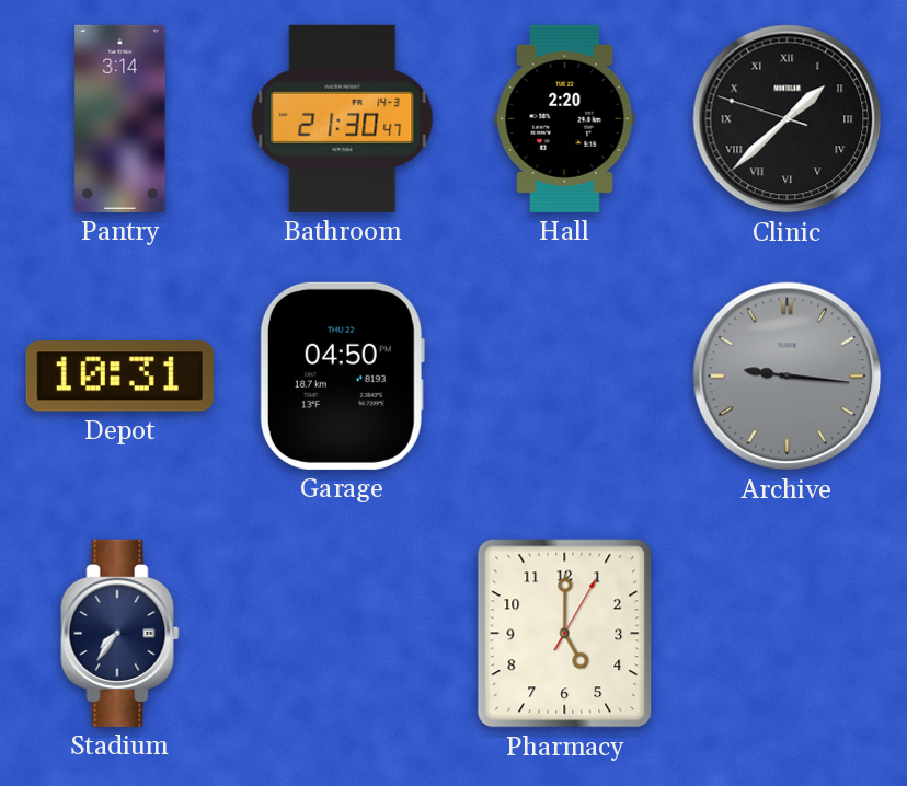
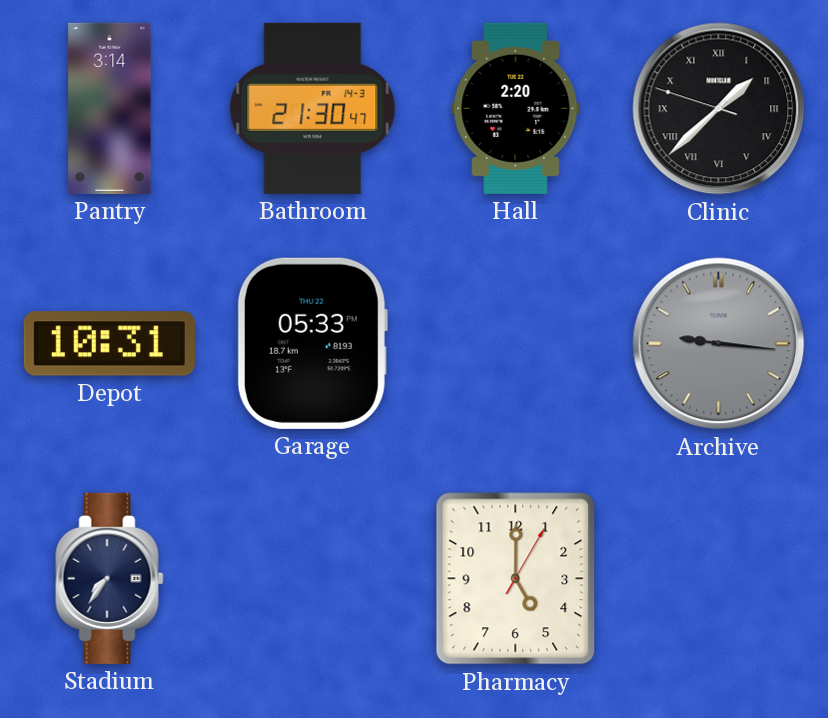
Garage: 04:50 -> 05:33
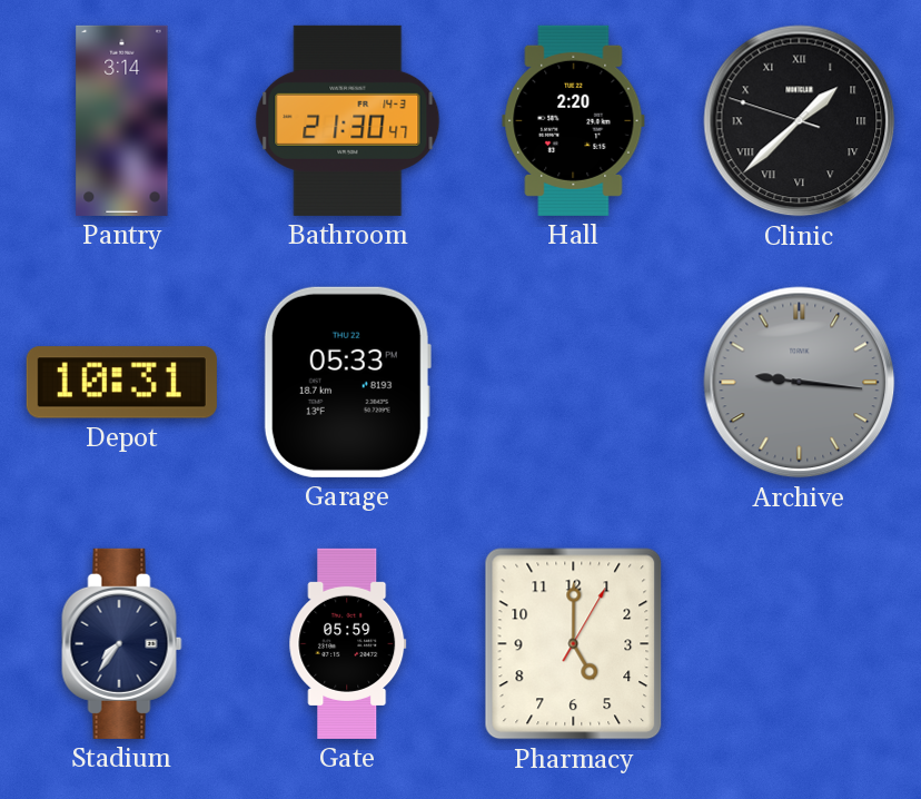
Gate: none -> 05:59
